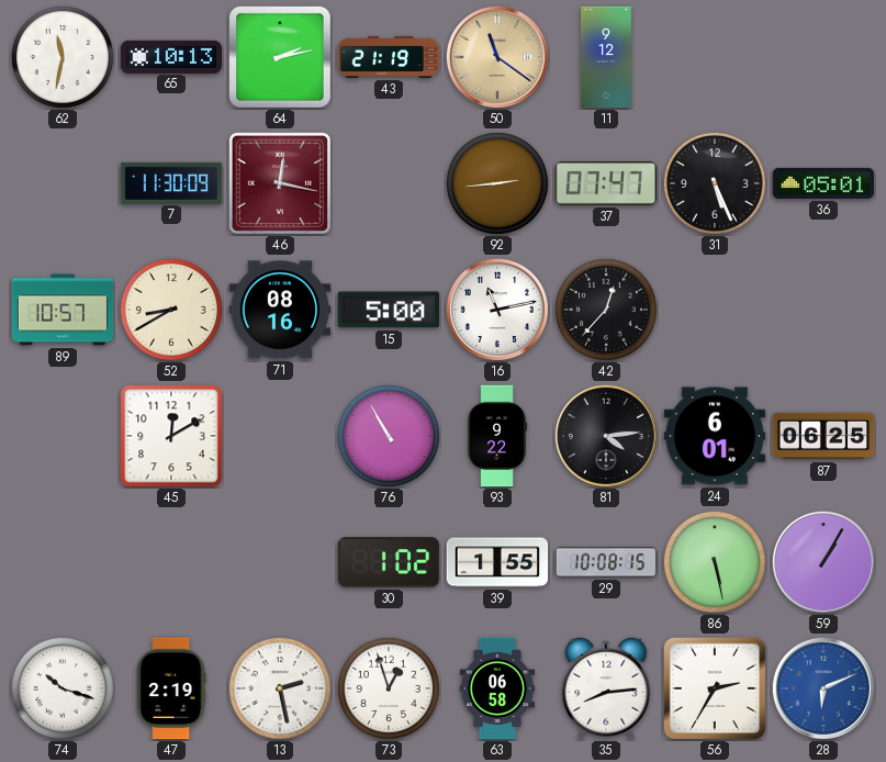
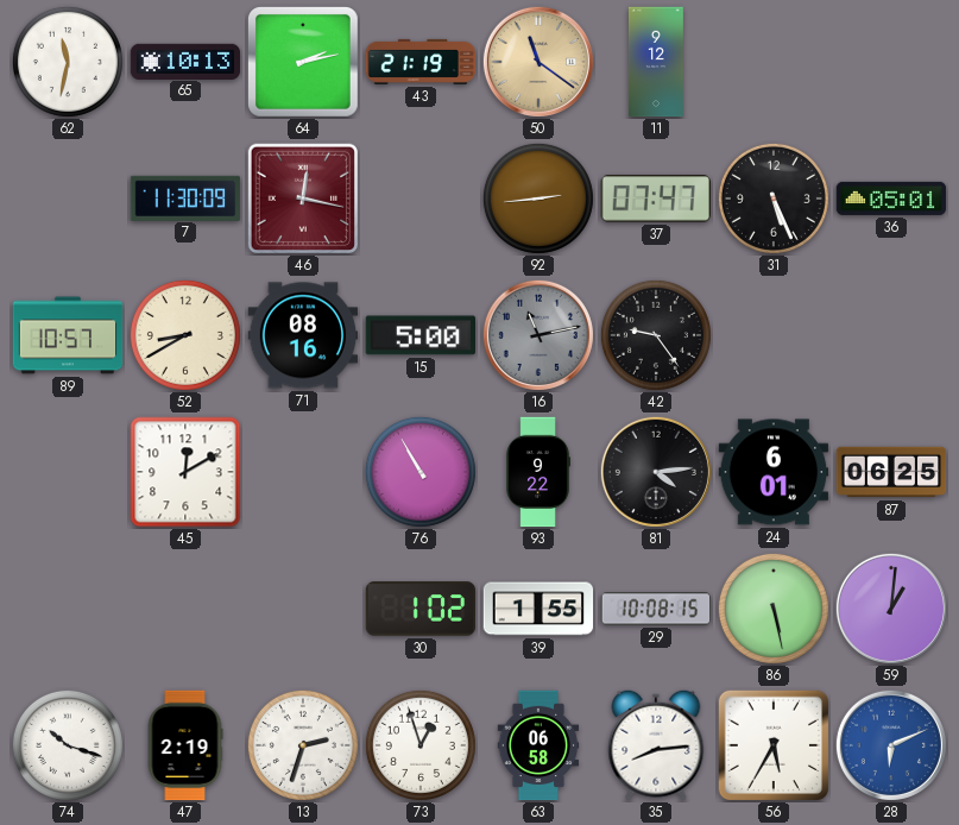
16 dial: white -> grey
42: 12:37 -> 9:24
59: 1:05 -> 1:01
13: 2:28 -> 2:33
56: 2:35 -> 5:35
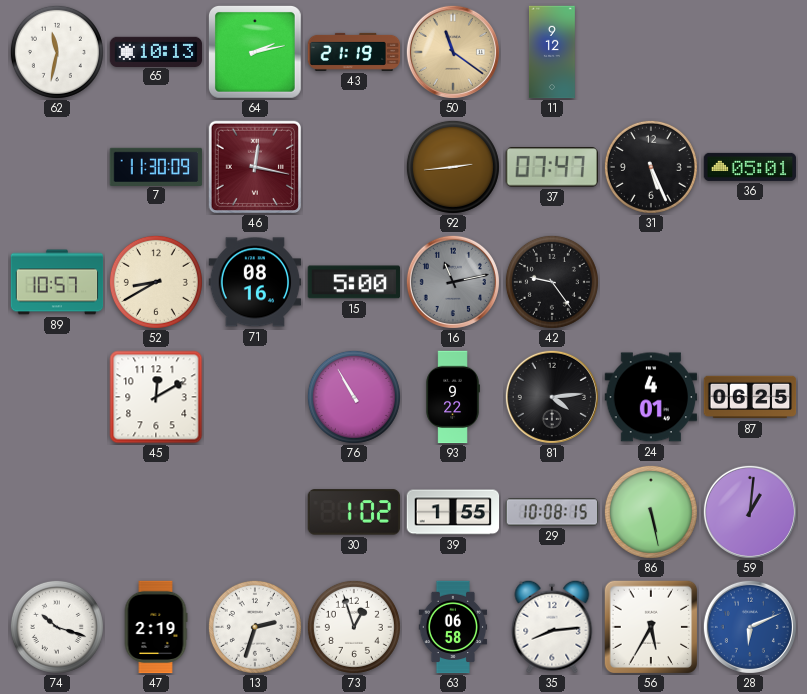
24: 6:01 -> 4:01
